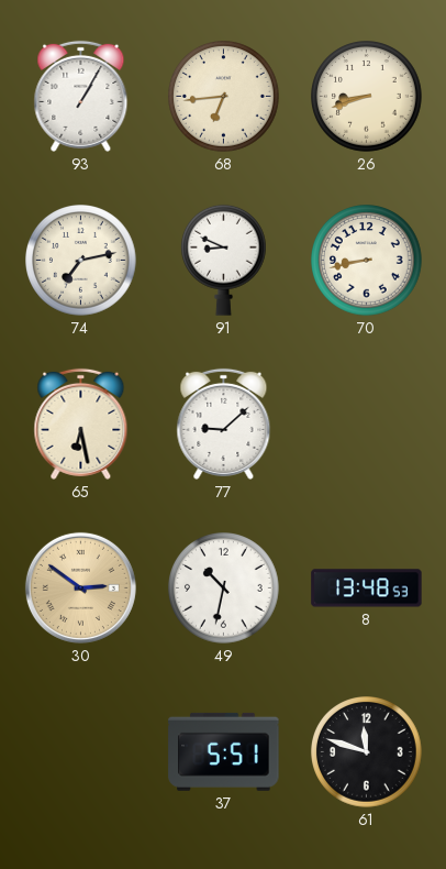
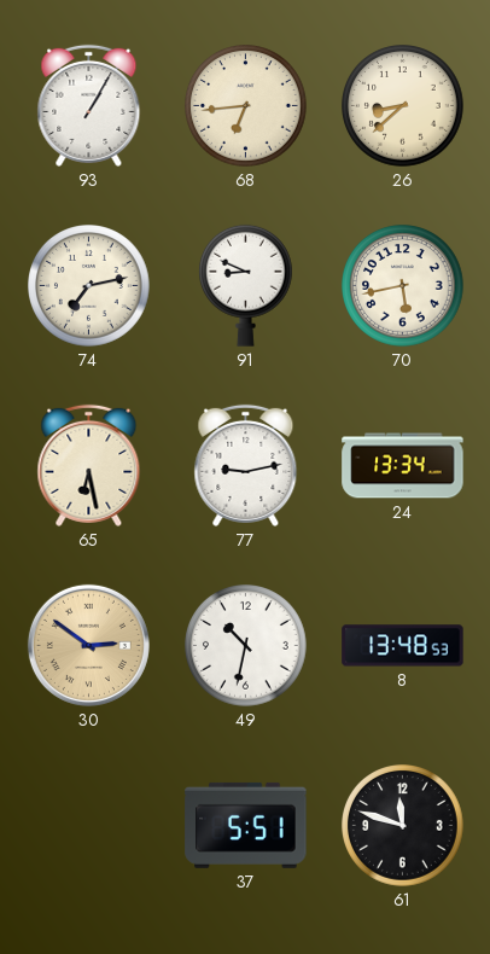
26: 8:42 -> 8:38
70: 8:43 -> 5:43
77: 9:08 -> 9:13
24: none -> 13:34
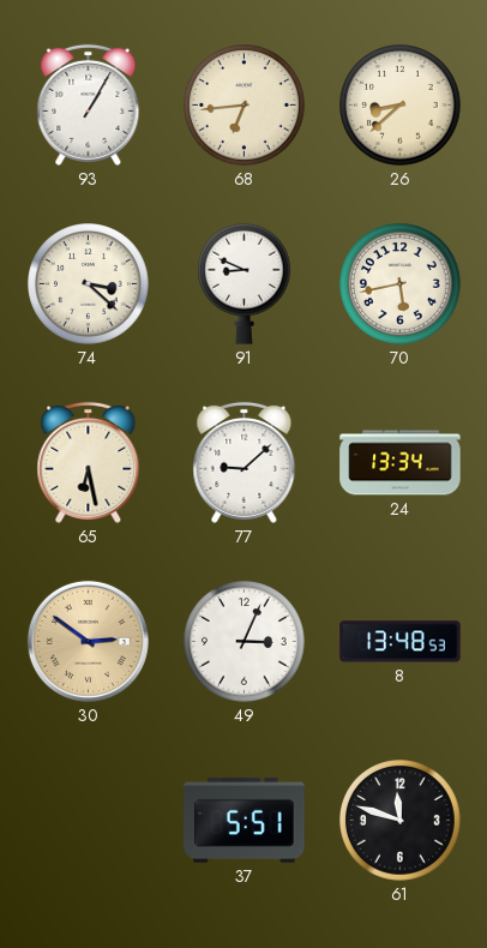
74: 7:13 -> 3:22
77: 9:13 -> 9:08
49: 10:32 -> 3:04
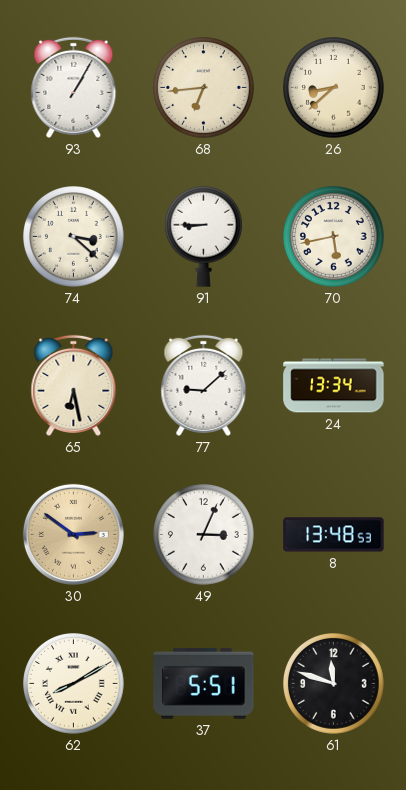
91: 8:49 -> 8:45
62: none -> 8:10
